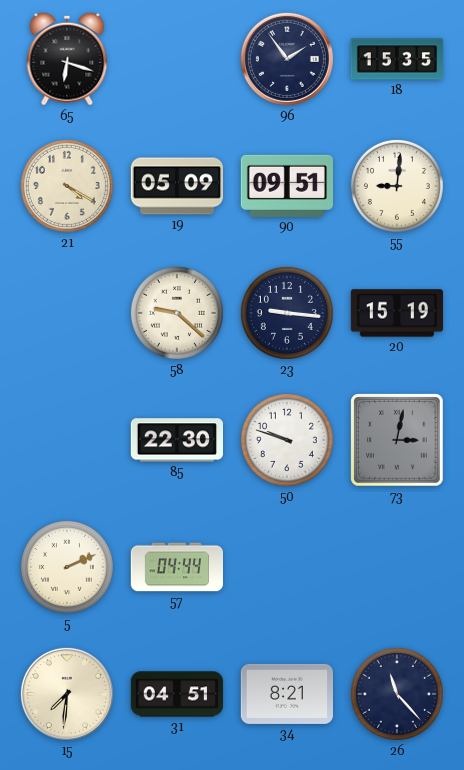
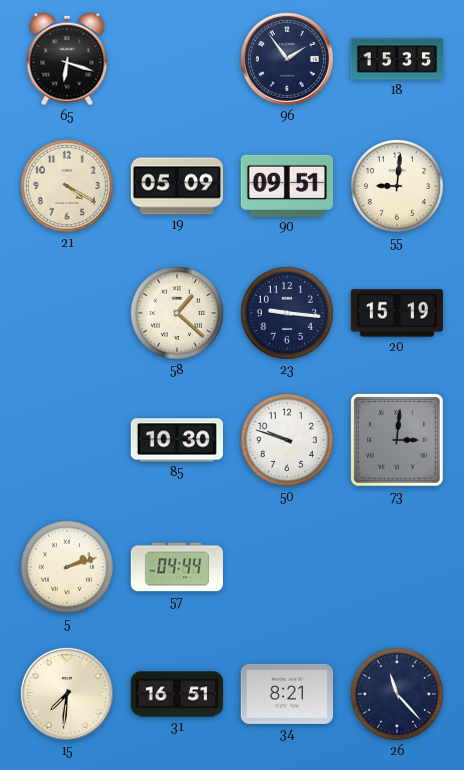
58: 9:22 -> 1:22
85: 22:30 -> 10:30
73: 3:02 -> 3:01
5: 2:11 -> 2:12
31: 04:51 -> 16:51
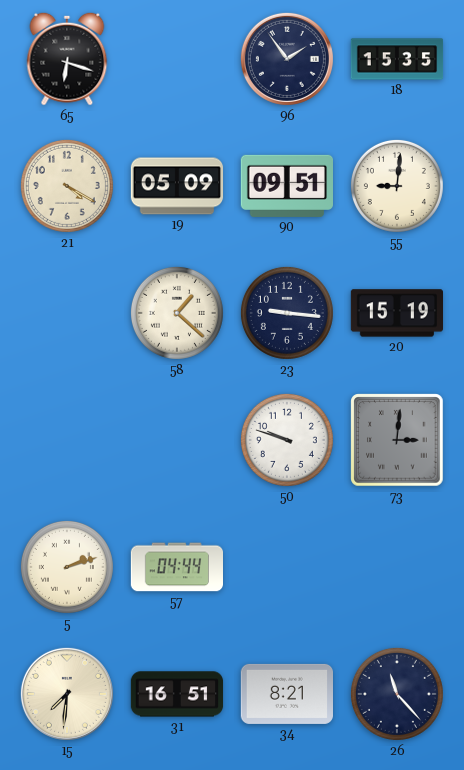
85: 10:30 -> none
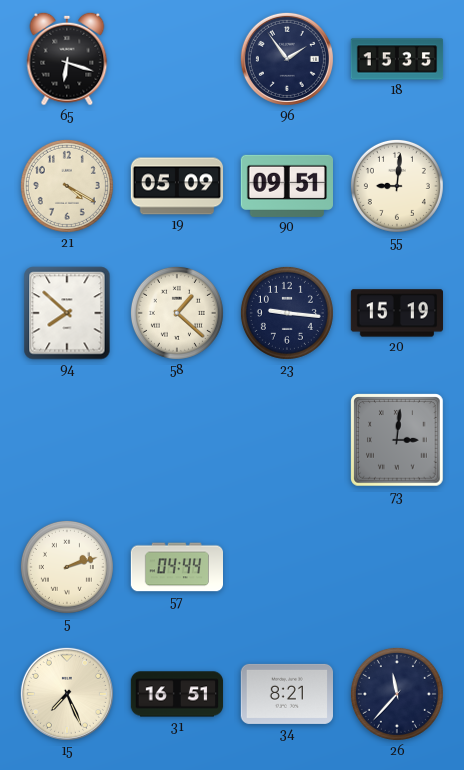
94: none -> 7:52
50: 9:48 -> none
15: 7:31 -> 7:26
26: 11:23 -> 11:37
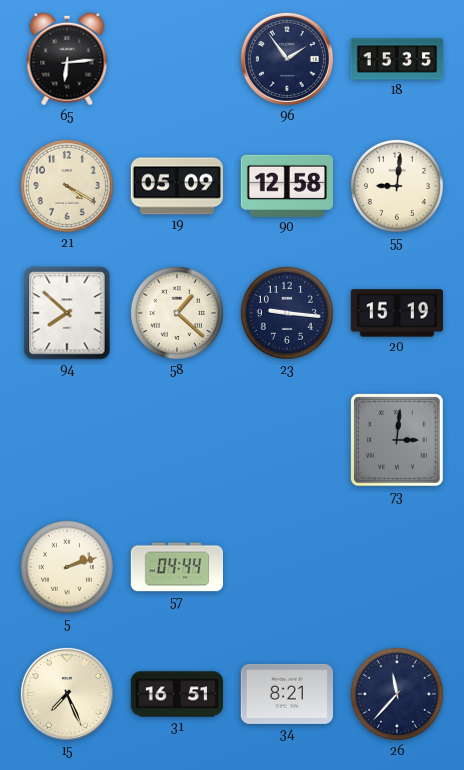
65: 6:18 -> 6:14
90: 09:51 -> 12:58
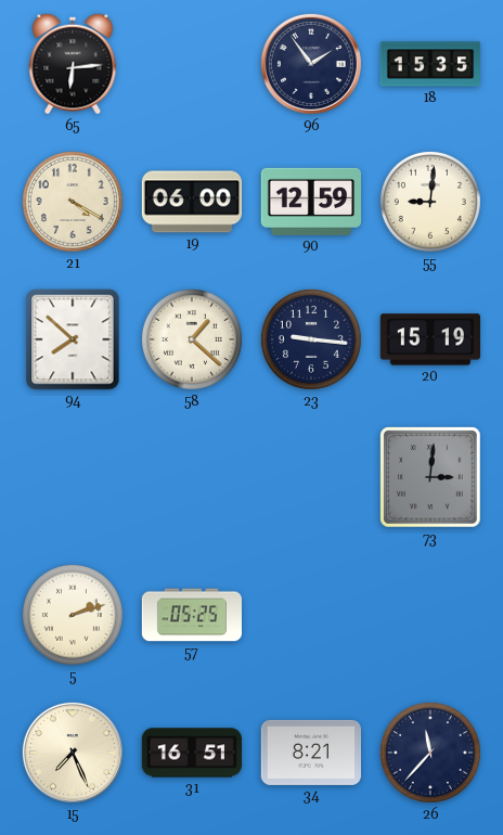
19: 05:09 -> 06:00
90: 12:58 -> 12:59
57: 04:44 -> 05:25
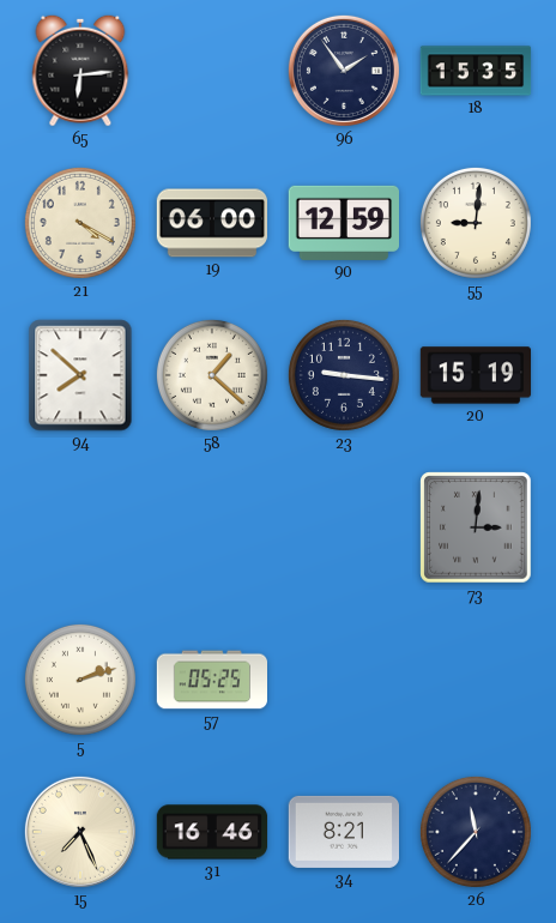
31: 16:51 -> 16:46
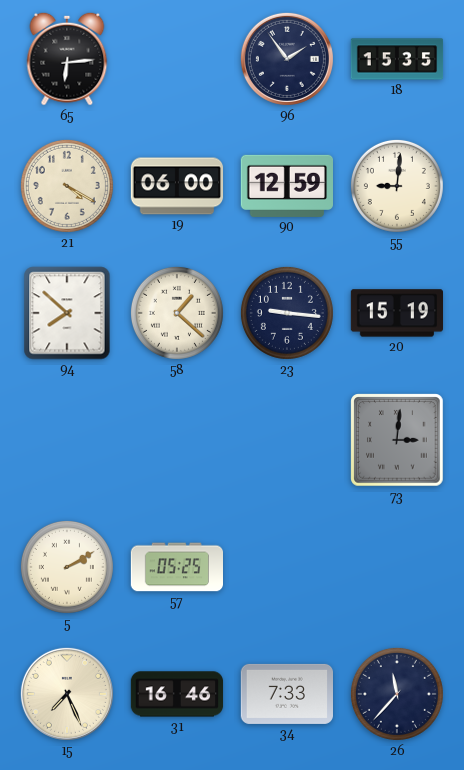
5: 2:12 -> 2:10
34: 8:21 -> 7:33
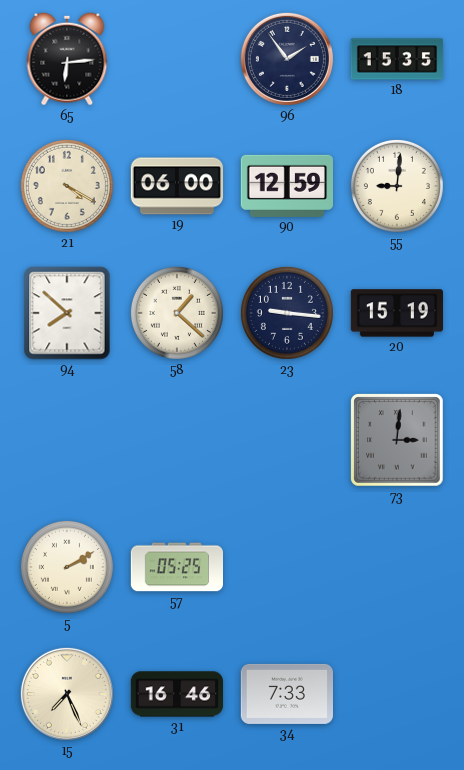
26: 11:37 -> none
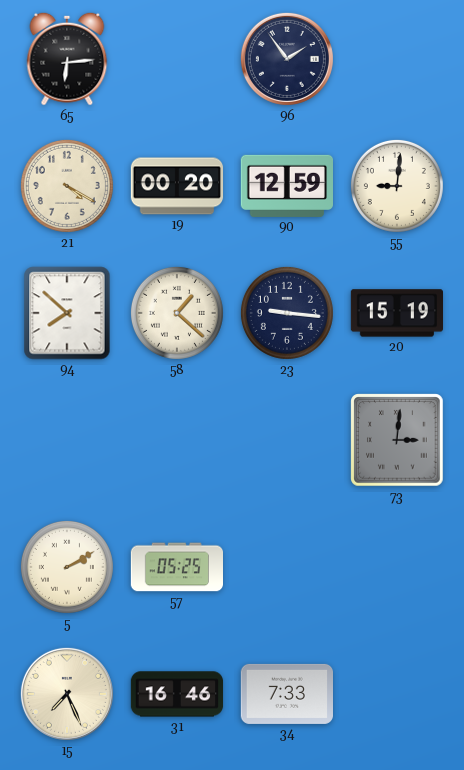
18: 15:35 -> none
19: 06:00 -> 00:20
